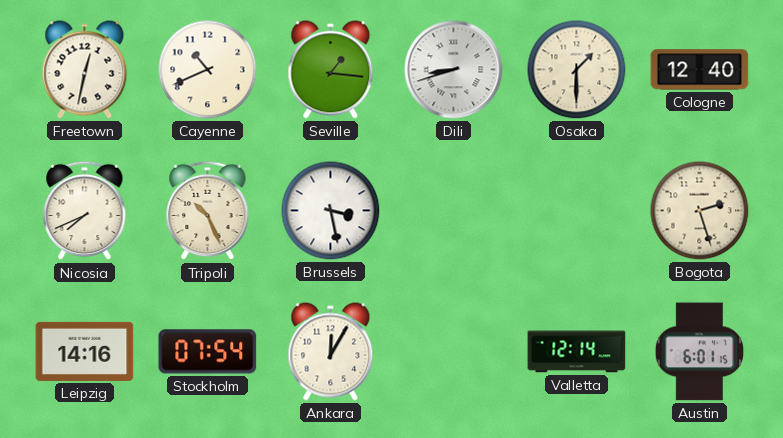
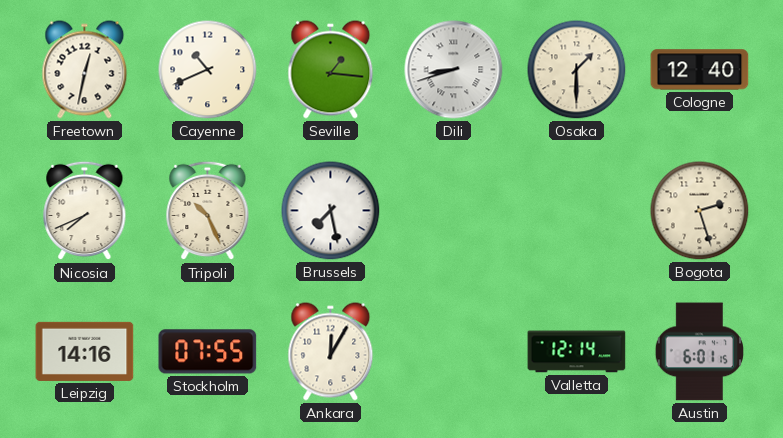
Brussels: 3:28 -> 7:28
Stockholm: 07:54 -> 07:55
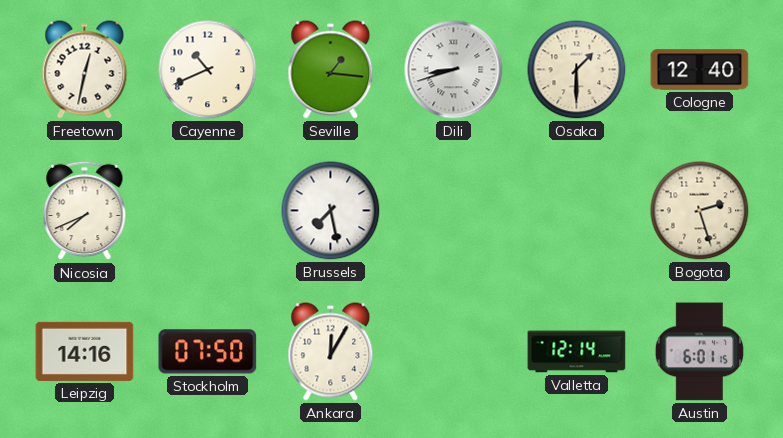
Tripoli: 10:26 -> none
Stockholm: 07:55 -> 07:50
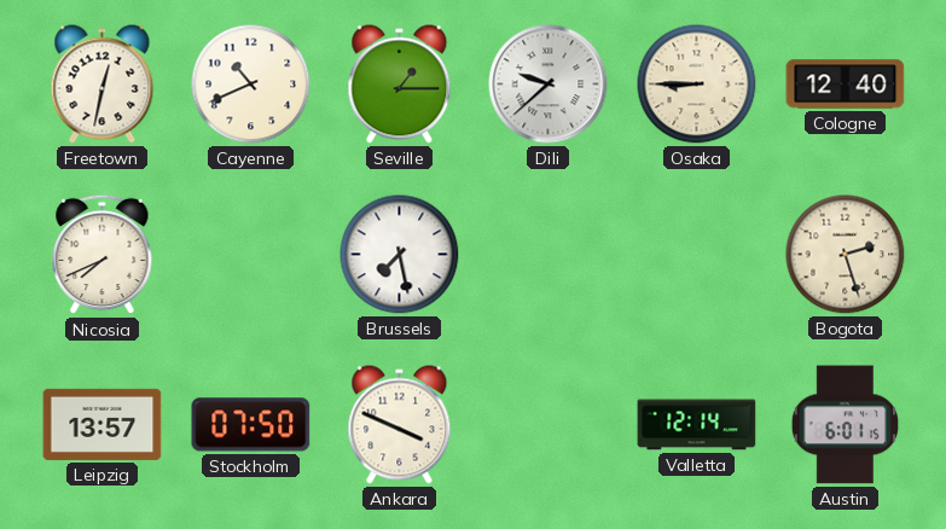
Seville: 1:16 -> 1:15
Dili: 8:42 -> 9:38
Osaka: 1:30 -> 8:45
Leipzig: 14:16 -> 13:57
Ankara: 12:05 -> 3:49
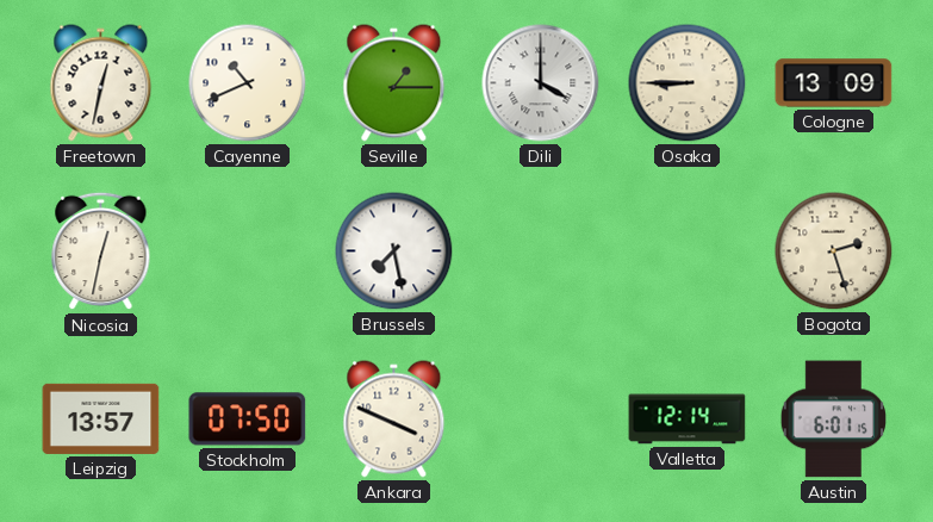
Dili: 9:38 -> 4:00
Cologne: 12:40 -> 13:09
Nicosia: 7:41 -> 12:32
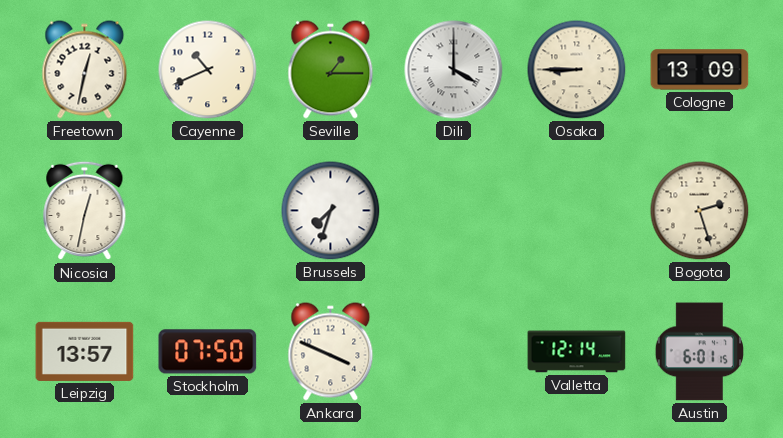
Brussels: 7:28 -> 7:33
